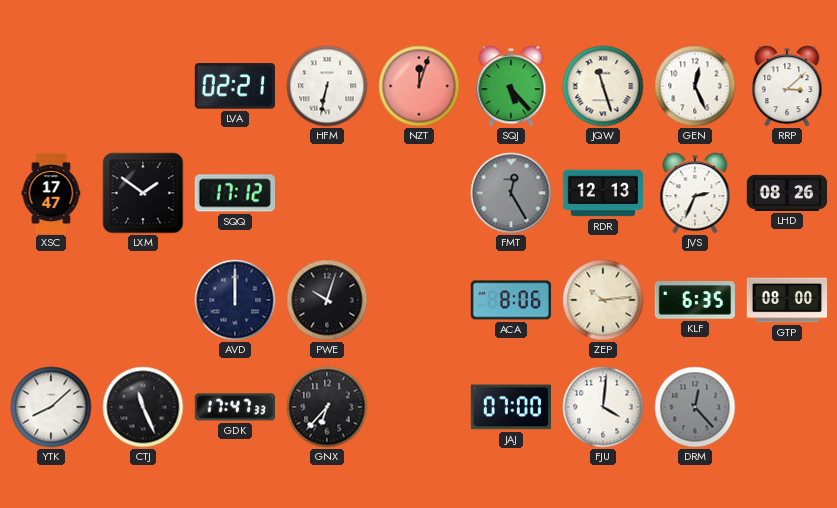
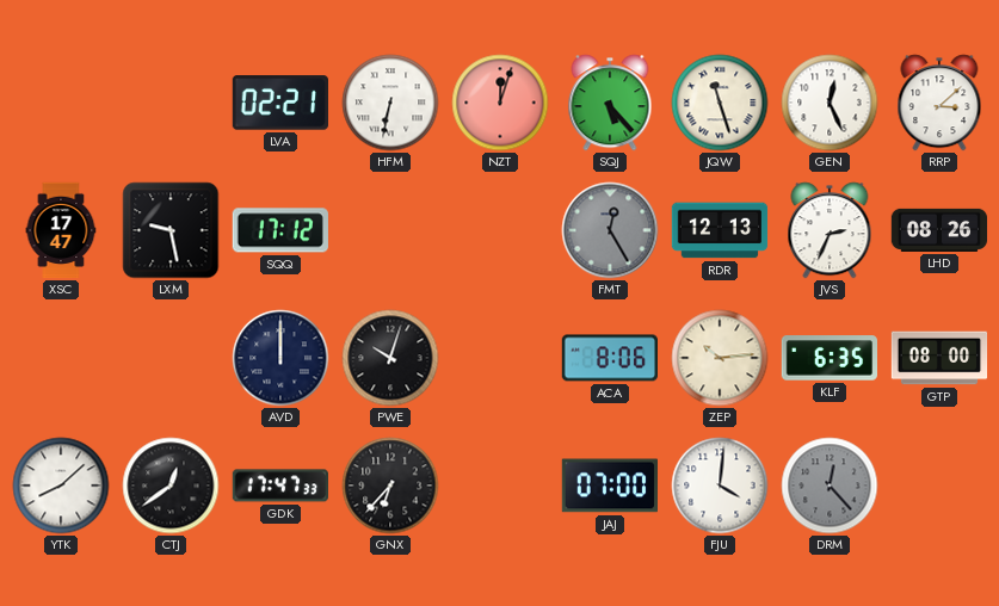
LXM: 1:51 -> 9:28
CTJ: 11:26 -> 12:39
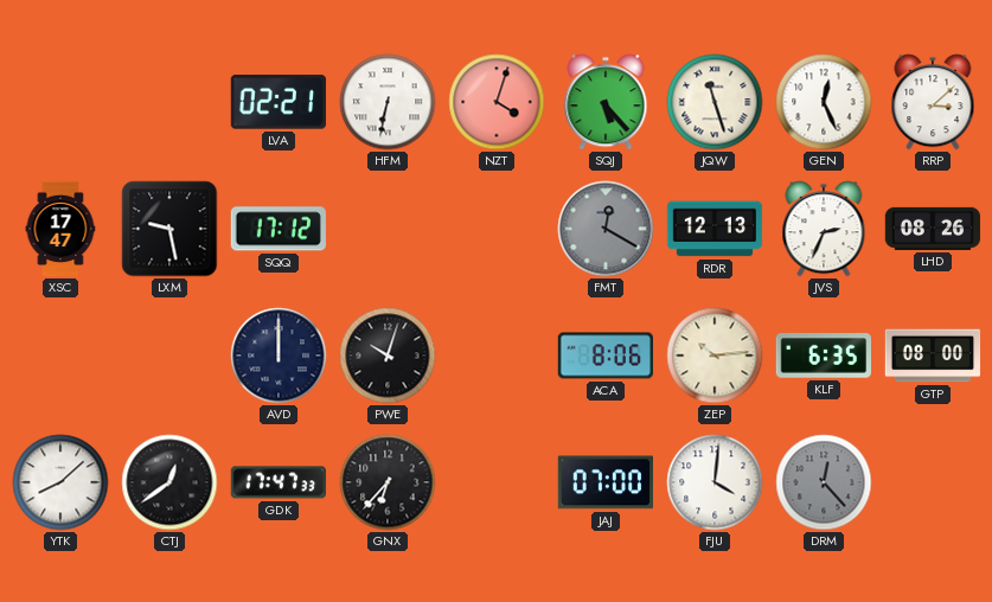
NZT: 12:03 -> 4:03
FMT: 12:25 -> 12:20
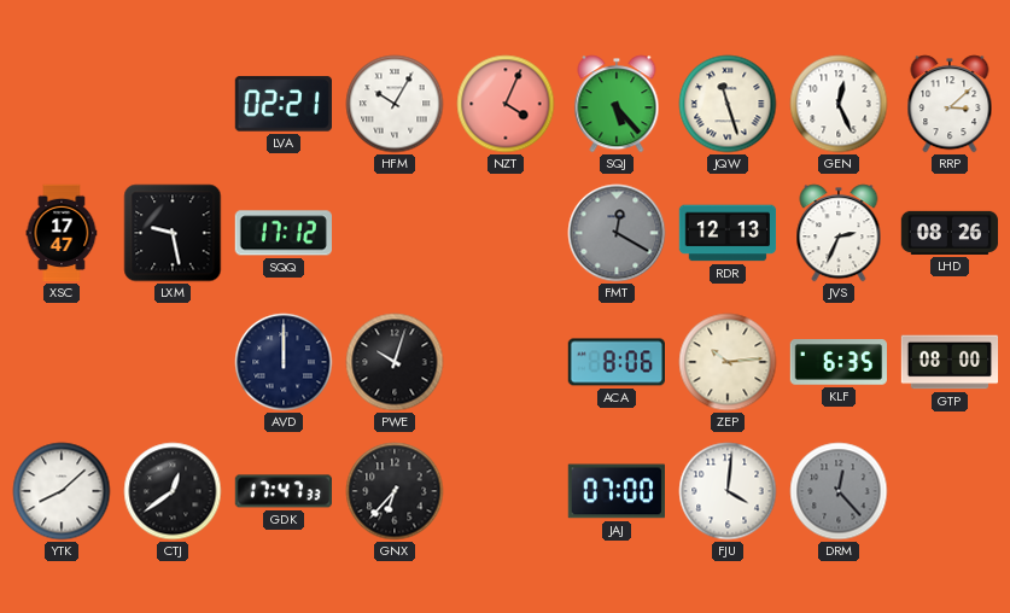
HFM: 6:32 -> 10:05
NZT: 4:03 -> 4:04
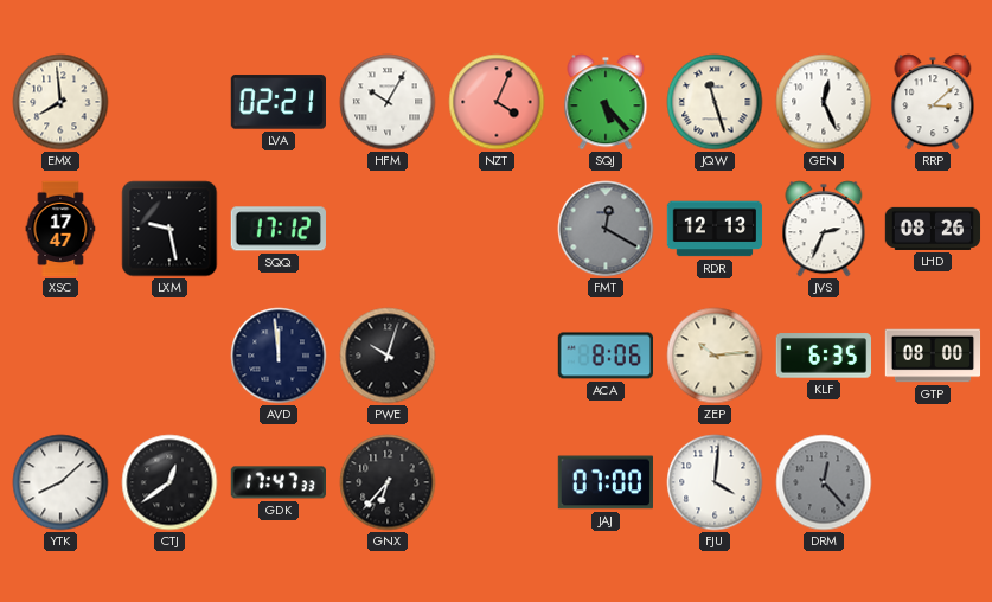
EMX: none -> 7:59
AVD: 12:00 -> 11:59
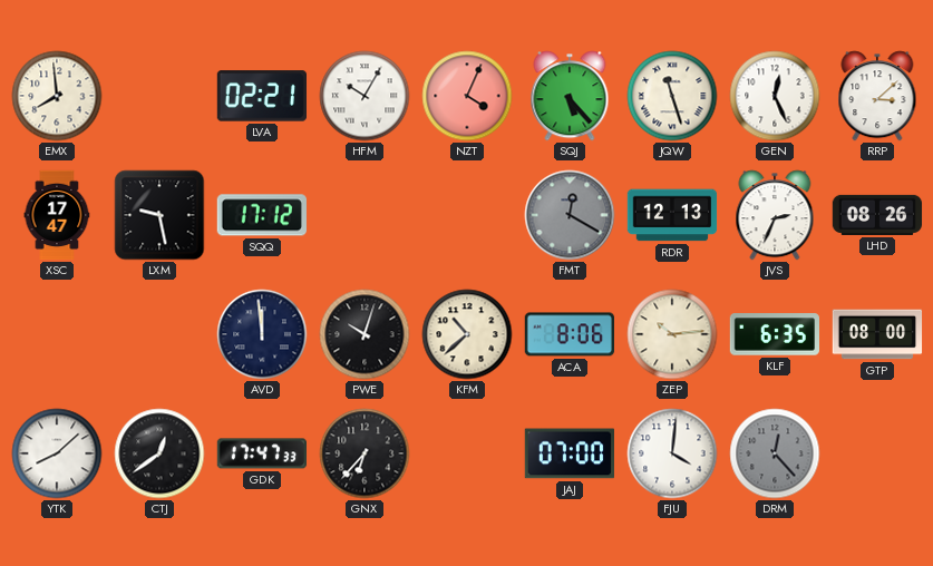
KFM: none -> 10:38
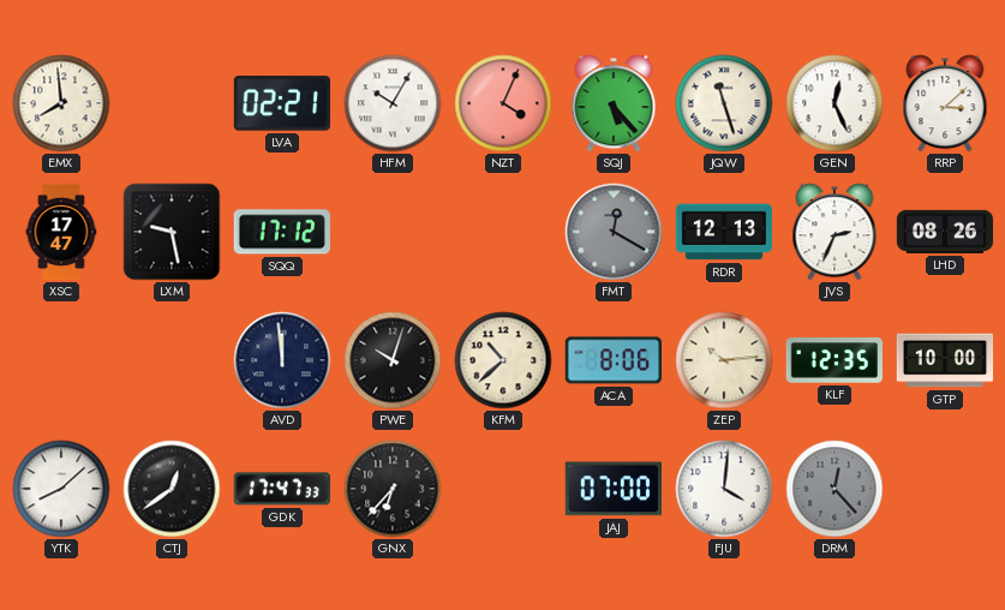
KLF: 6:35 -> 12:35
GTP: 08:00 -> 10:00
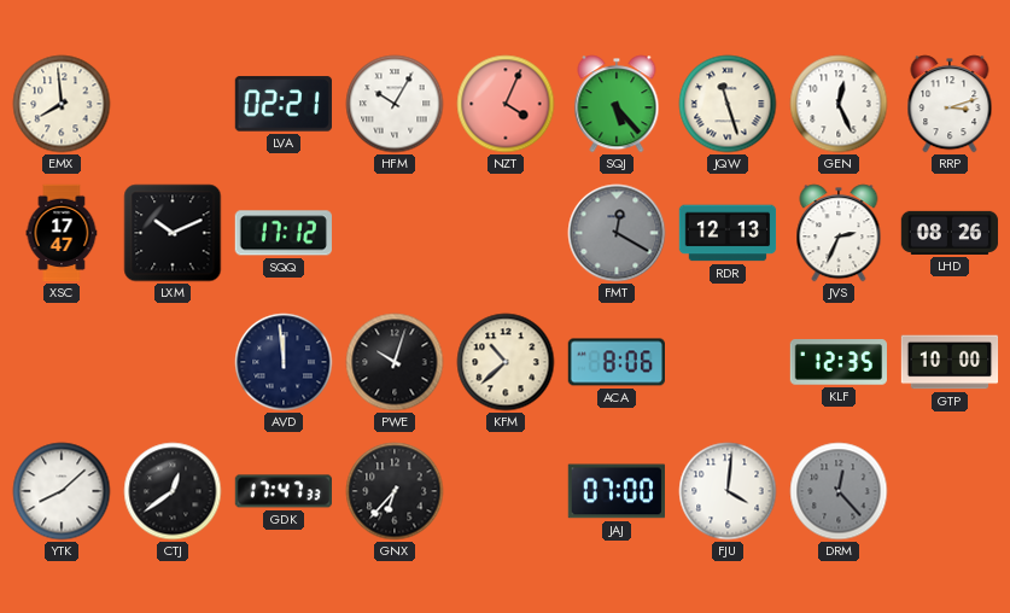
RRP: 3:08 -> 3:12
LXM: 9:28 -> 10:11
ZEP: 10:14 -> none
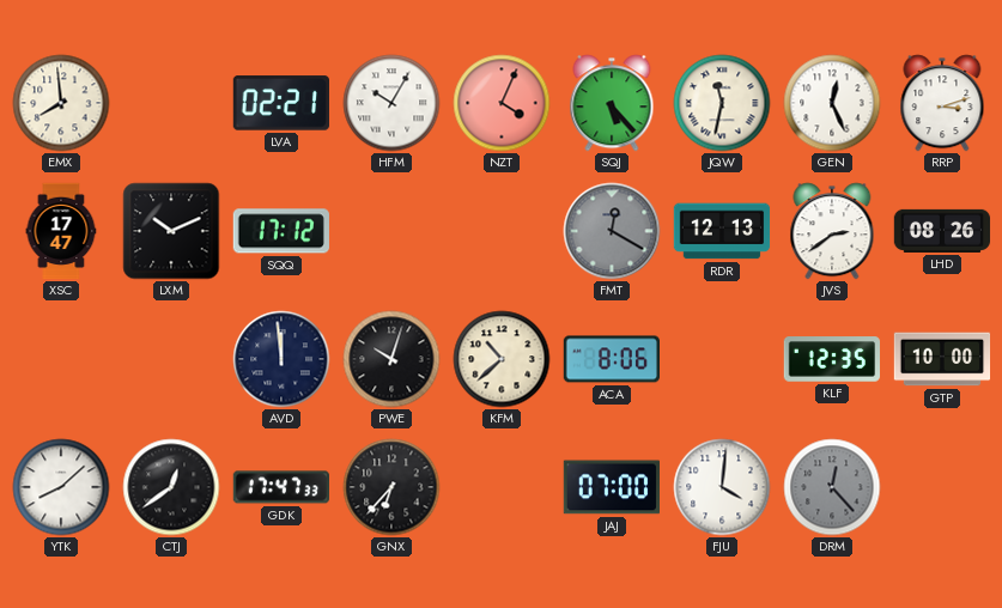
JQW: 11:27 -> 11:32
JVS: 2:34 -> 2:39
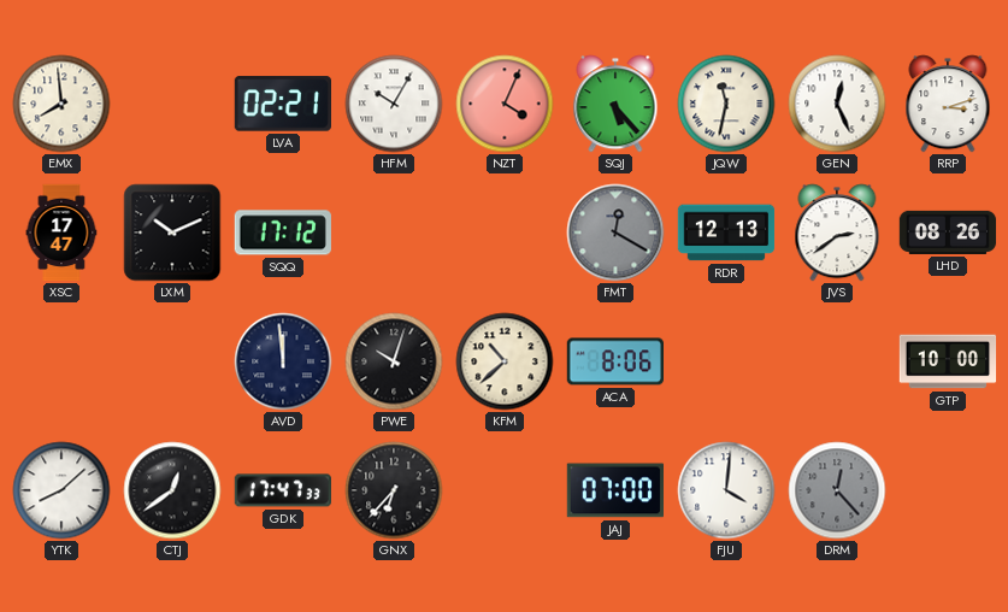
KLF: 12:35 -> none
